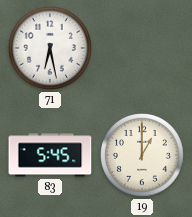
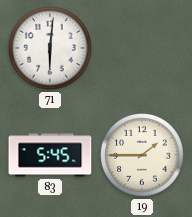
71: 6:28 -> 6:01
19: 1:00 -> 1:45
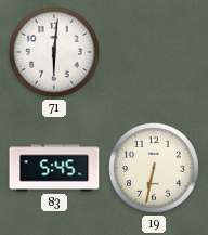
19: 1:45 -> 6:32
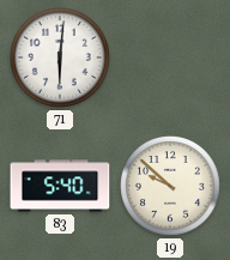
83: 5:45 -> 5:40
19: 6:32 -> 9:52
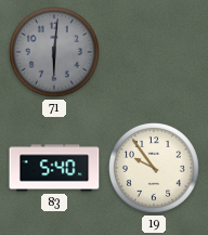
71 dial: white -> grey
19: 9:52 -> 9:54
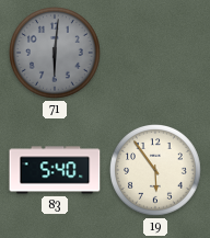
19: 9:54 -> 5:54
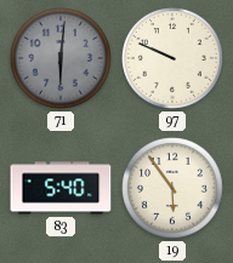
97: none -> 9:49
